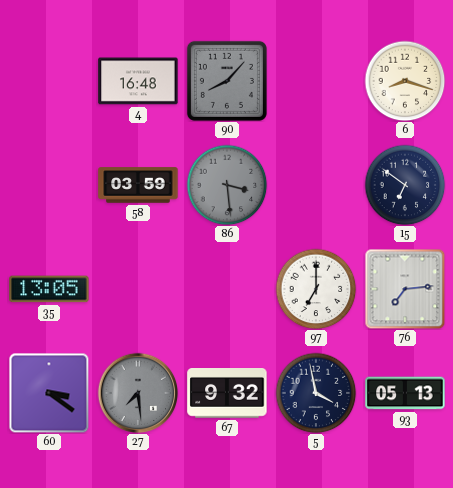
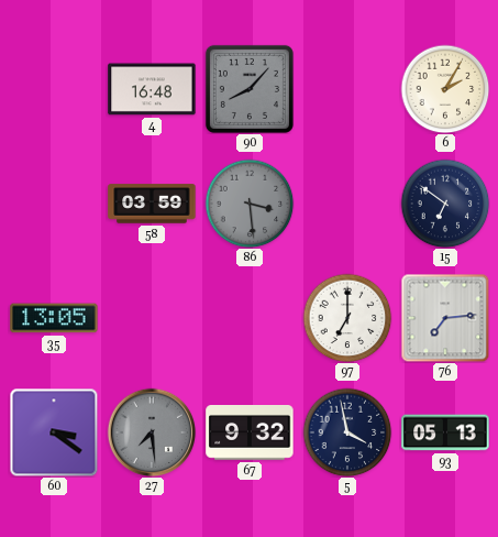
6: 8:18 -> 2:05
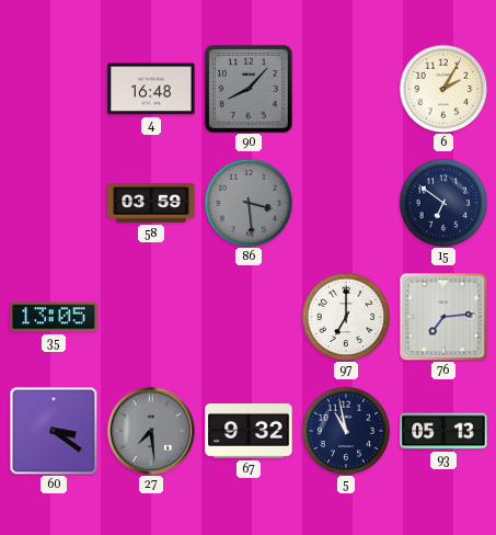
5: 3:58 -> 10:58
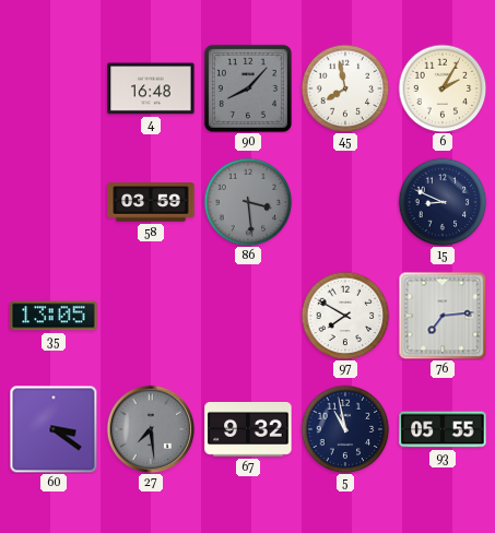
45: none -> 7:58
15: 6:51 -> 8:49
97: 7:00 -> 7:50
93: 05:13 -> 05:55
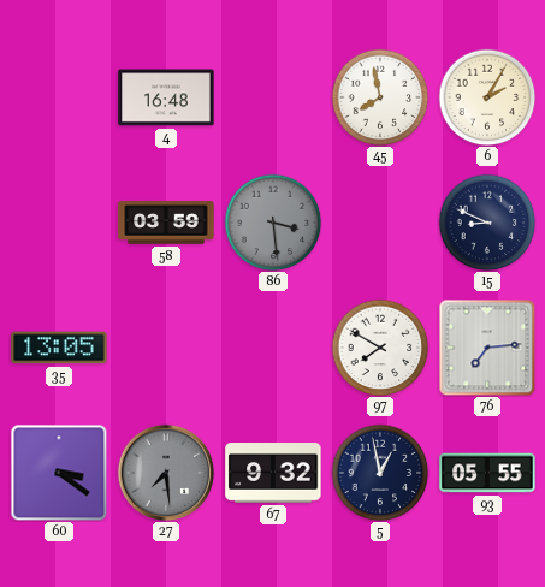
90: 8:07 -> none
5: 10:58 -> 12:58
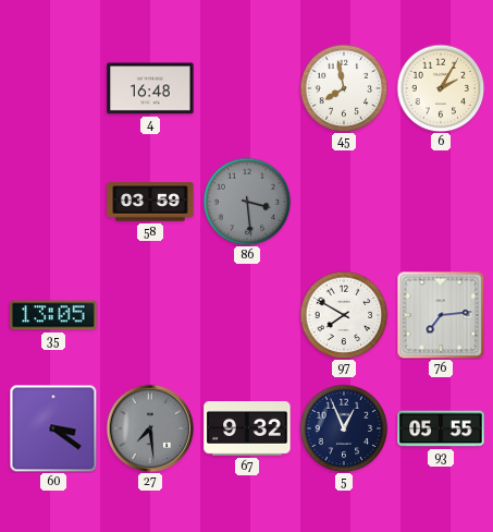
15: 8:49 -> none
5: 12:58 -> 12:56
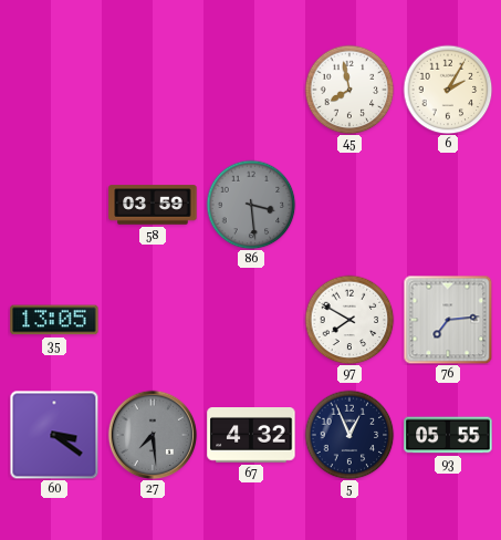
4: 16:48 -> none
67: 9:32 -> 4:32
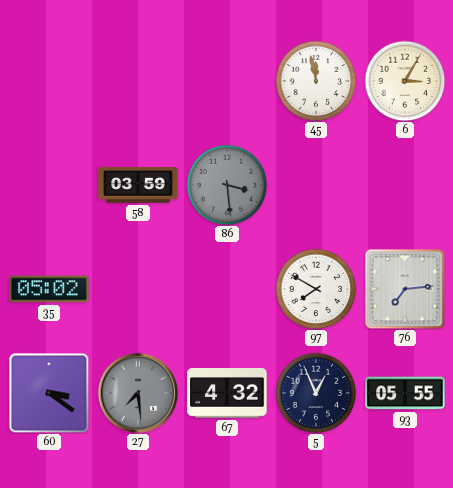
45: 7:58 -> 11:58
6: 2:05 -> 3:05
35: 13:05 -> 05:02
